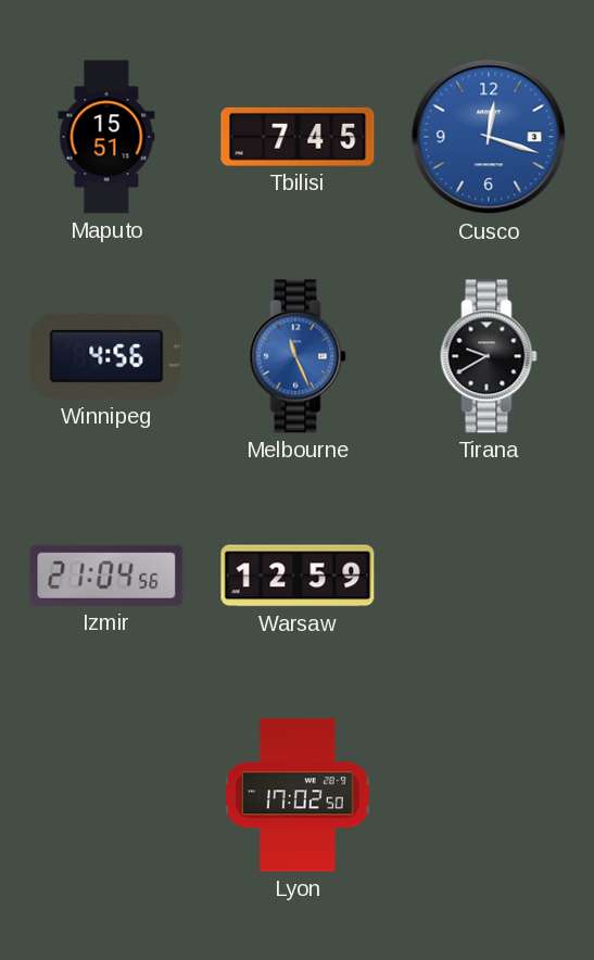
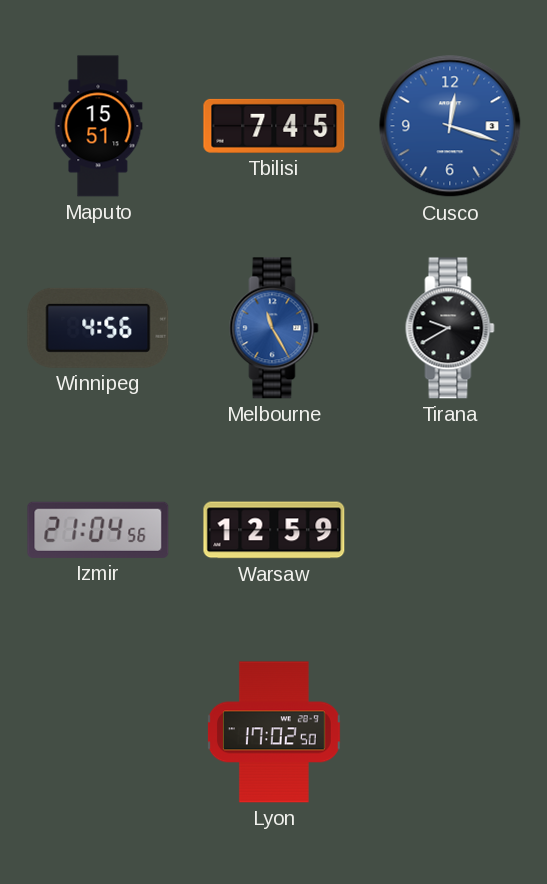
Melbourne: 11:26 -> 11:25
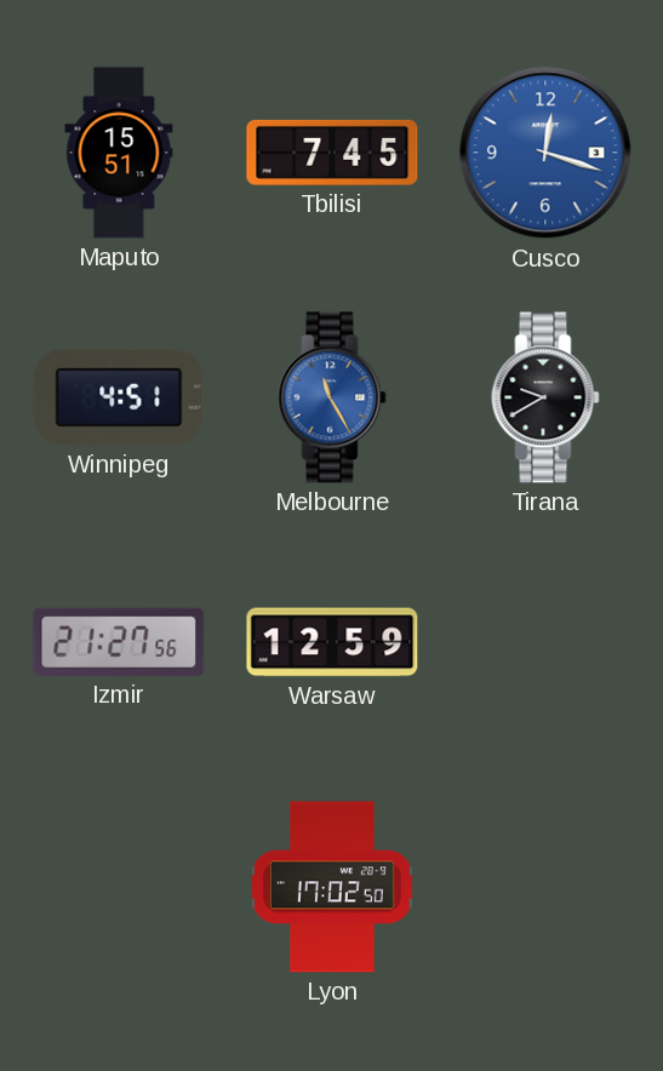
Winnipeg: 4:56 -> 4:51
Izmir: 21:04 -> 21:27
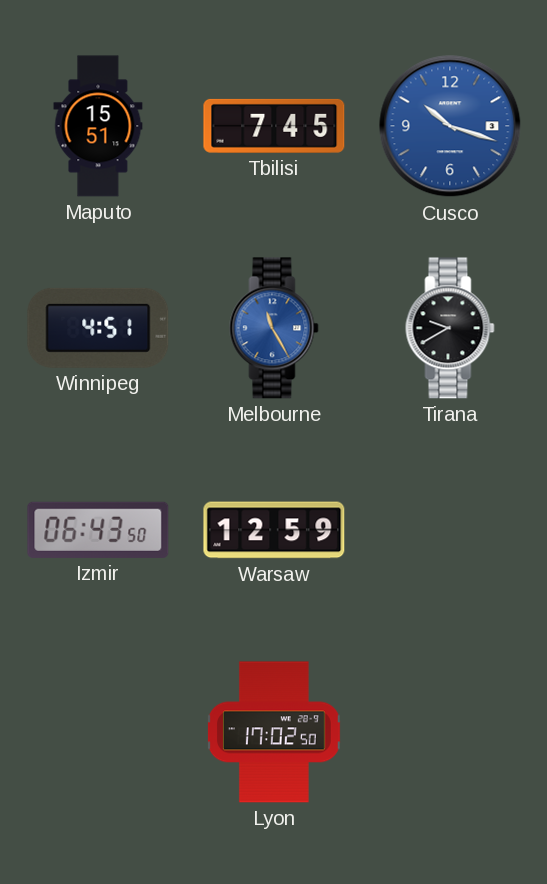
Cusco: 12:18 -> 10:18
Izmir: 21:27 -> 06:43
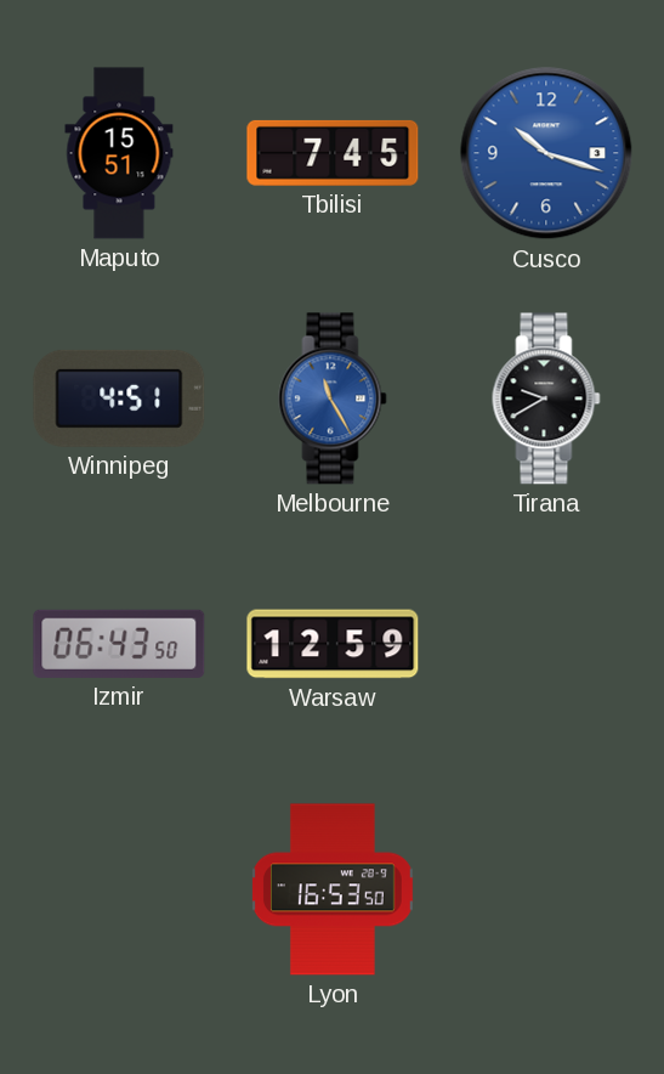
Lyon: 17:02 -> 16:53
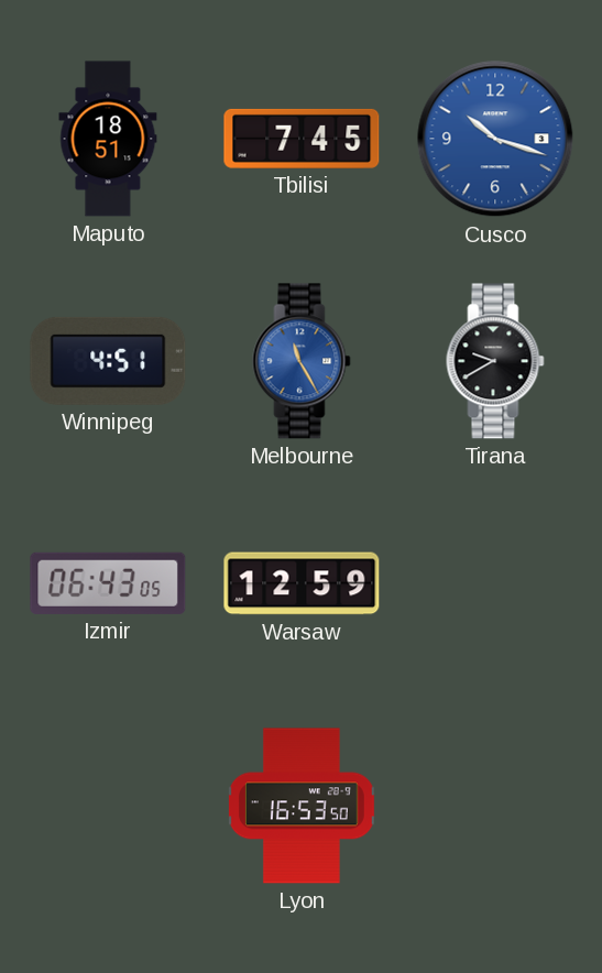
Maputo: 15:51 -> 18:51
Izmir: 06:43:50 -> 06:43:05
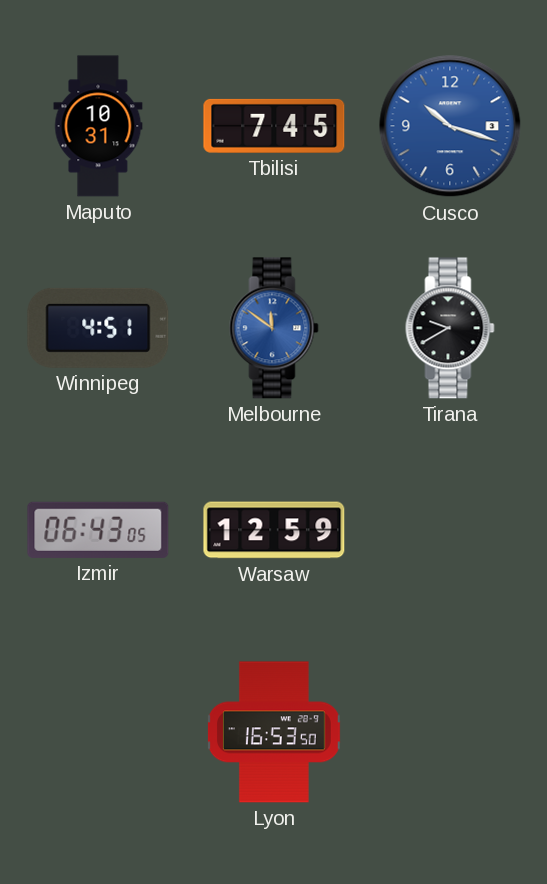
Maputo: 18:51 -> 10:31
Melbourne: 11:25 -> 11:51
